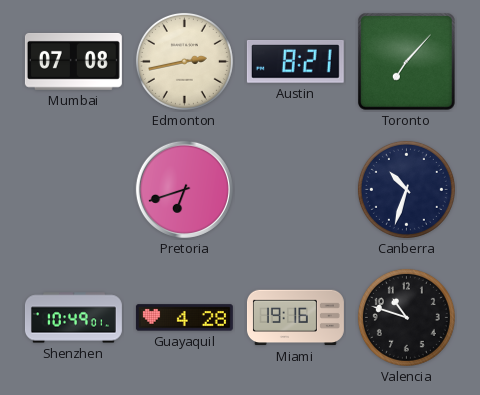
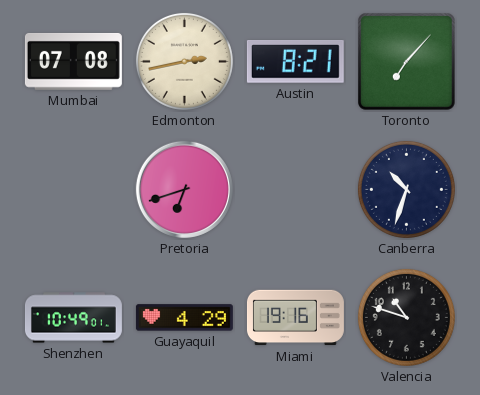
Guayaquil: 4:28 -> 4:29
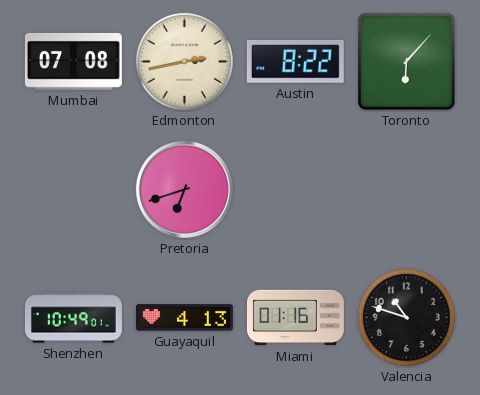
Austin: 8:21 -> 8:22
Toronto: 7:07 -> 6:07
Canberra: 10:33 -> none
Guayaquil: 4:29 -> 4:13
Miami: 19:16 -> 01:16
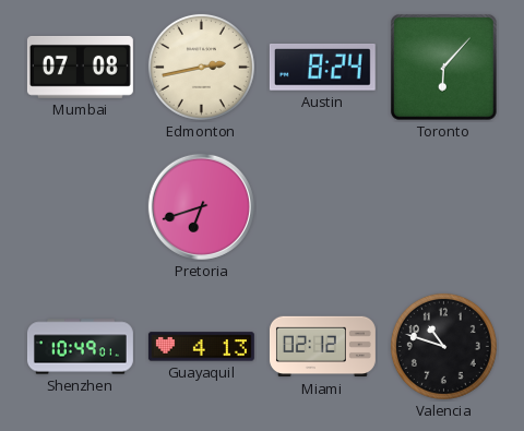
Austin: 8:22 -> 8:24
Miami: 01:16 -> 02:12
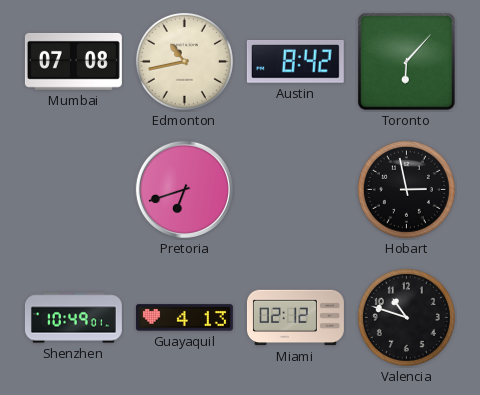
Edmonton: 2:43 -> 10:43
Austin: 8:24 -> 8:42
Hobart: none -> 2:58
